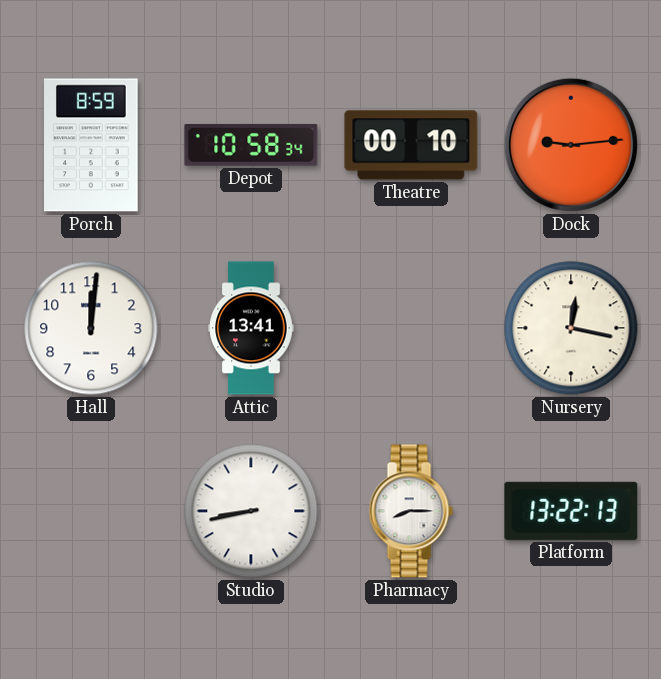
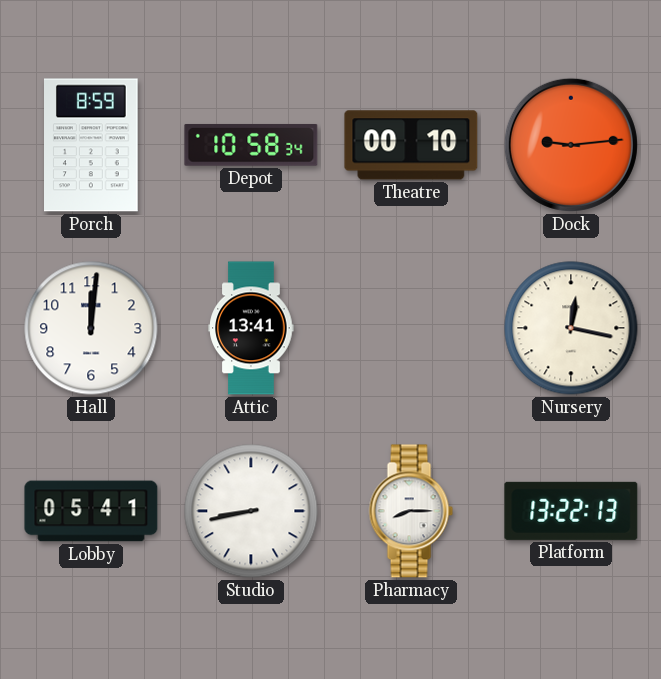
Lobby: none -> 05:41
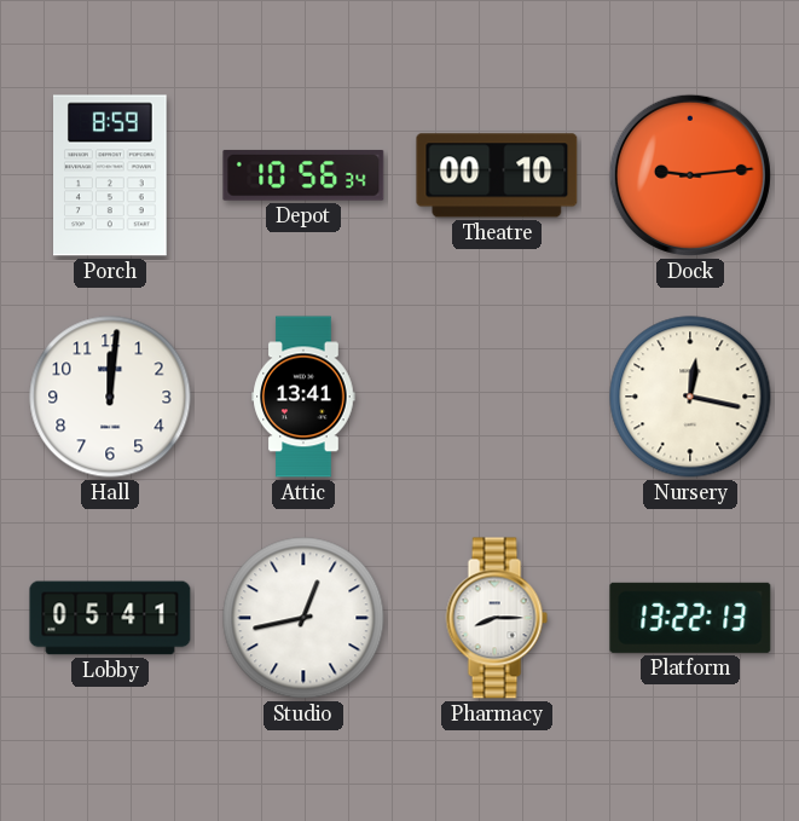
Depot: 10:58 -> 10:56
Studio: 8:43 -> 12:43
